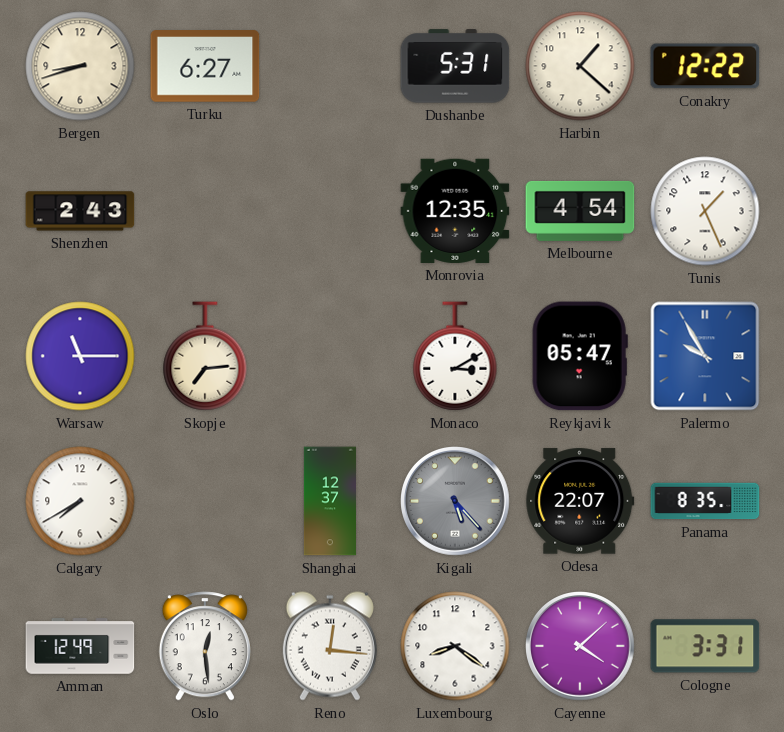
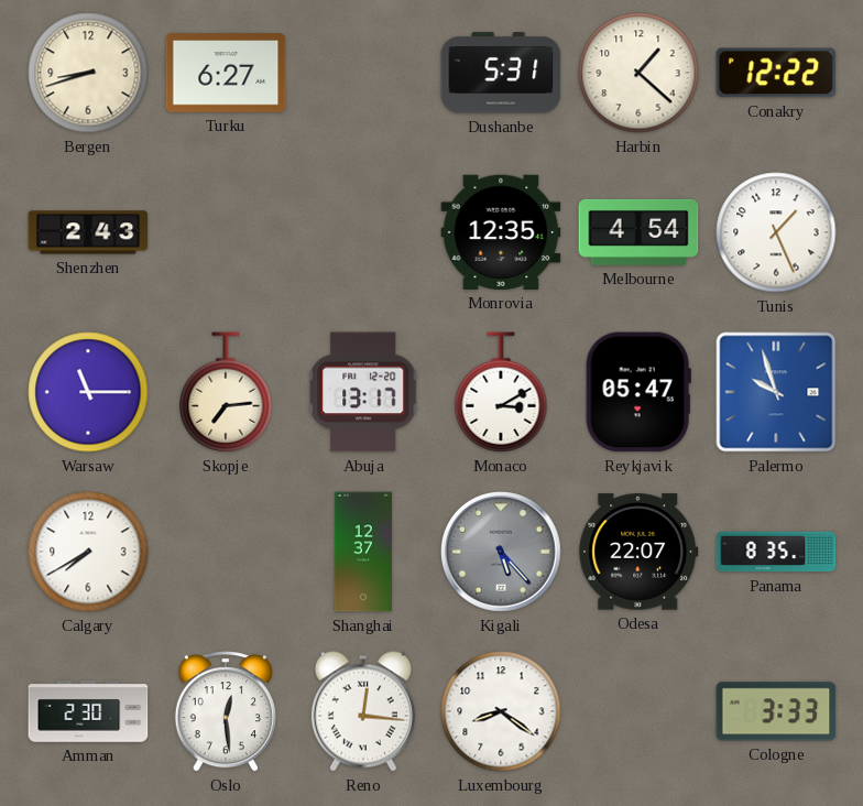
Abuja: none -> 13:17
Palermo: 9:55 -> 9:57
Amman: 12:49 -> 2:30
Cayenne: 4:08 -> none
Cologne: 3:31 -> 3:33
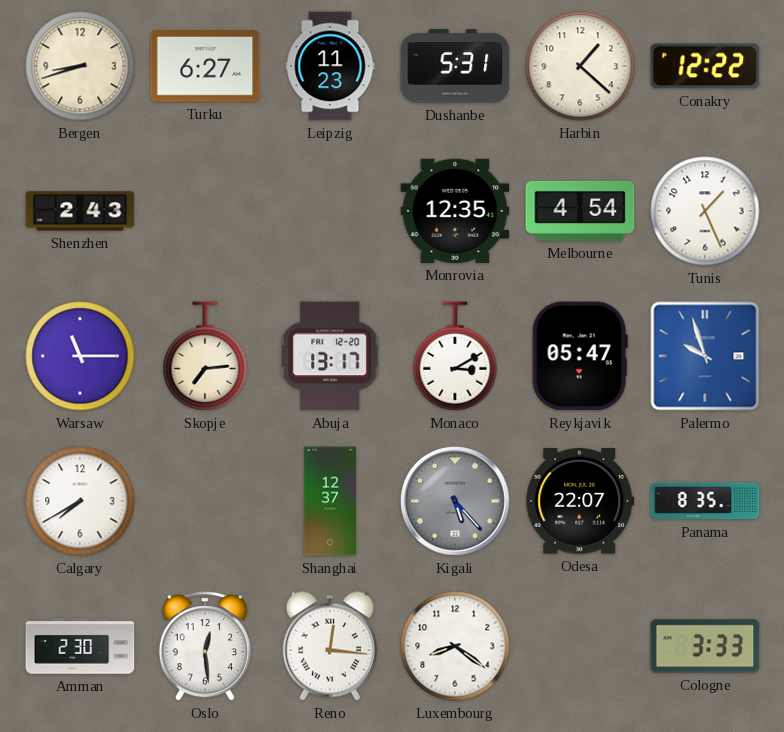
Leipzig: none -> 11:23
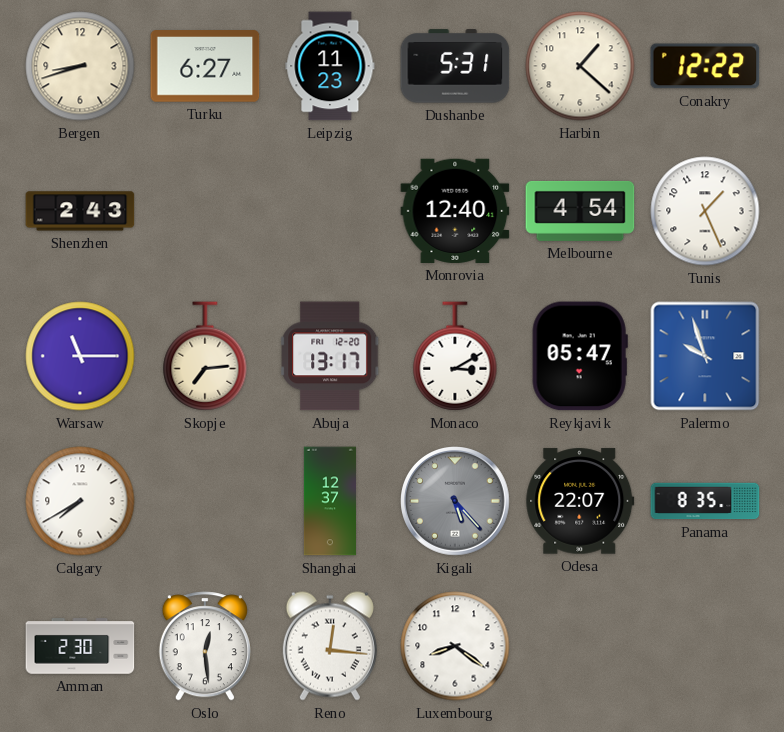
Monrovia: 12:35 -> 12:40
Cologne: 3:33 -> none
